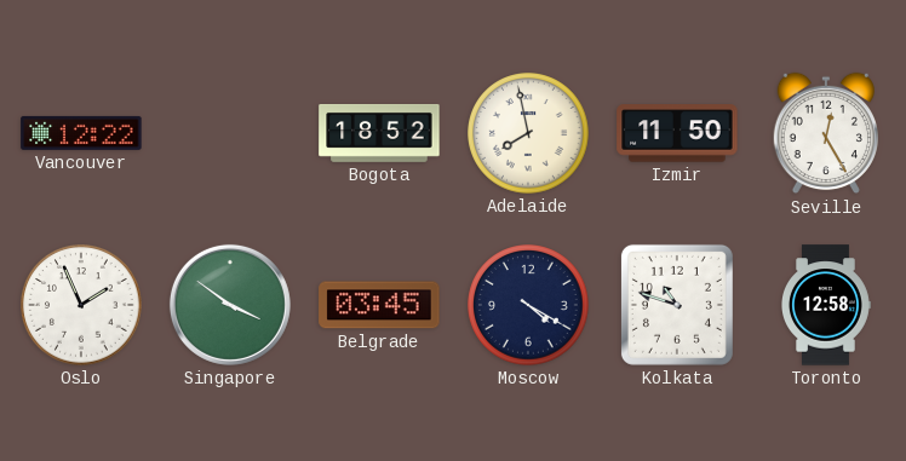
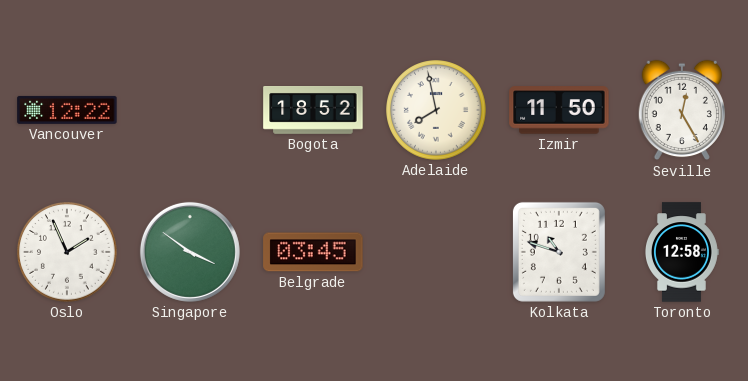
Moscow: 4:20 -> none
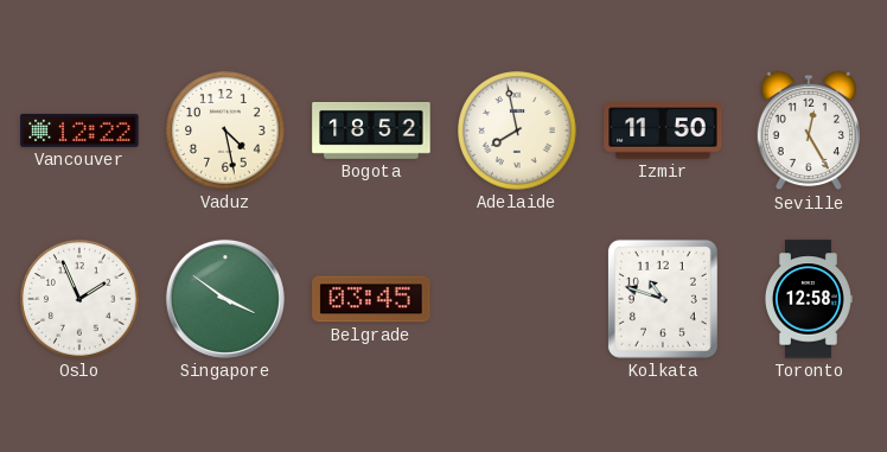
Vaduz: none -> 4:28
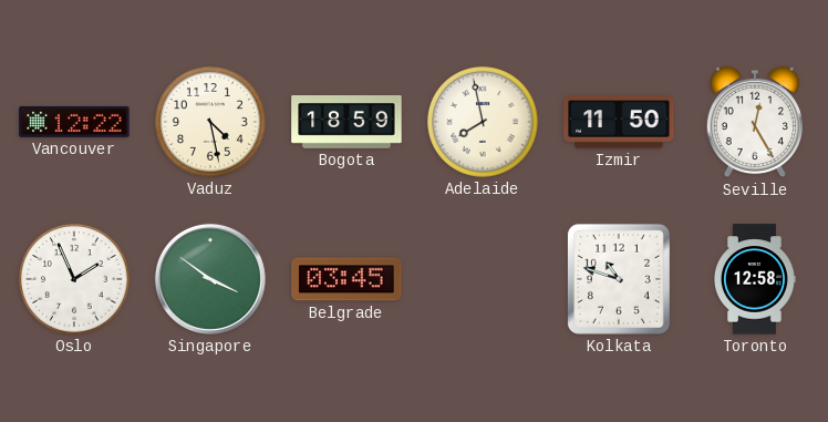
Bogota: 18:52 -> 18:59
